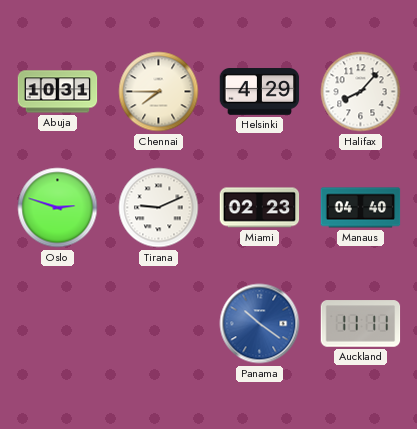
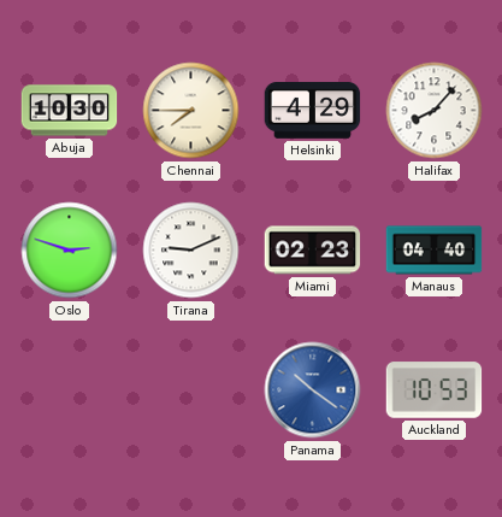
Abuja: 10:31 -> 10:30
Auckland: 11:11 -> 10:53
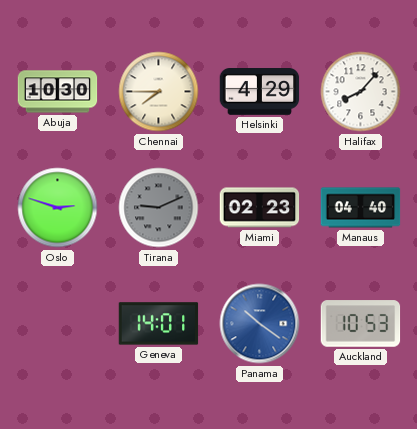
Tirana dial: white -> grey
Geneva: none -> 14:01
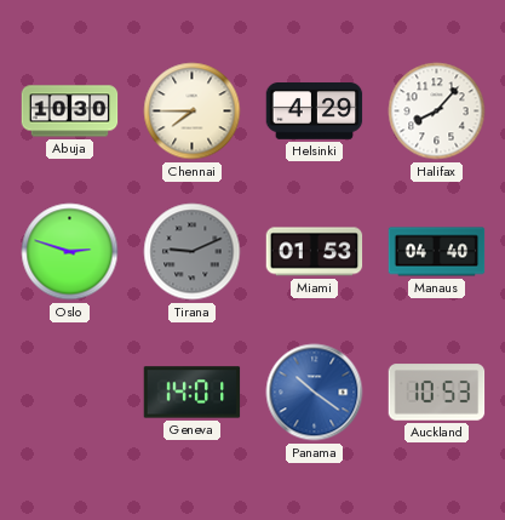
Miami: 02:23 -> 01:53
